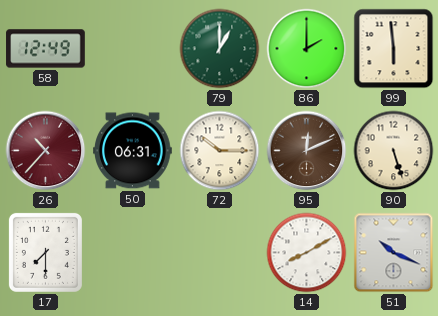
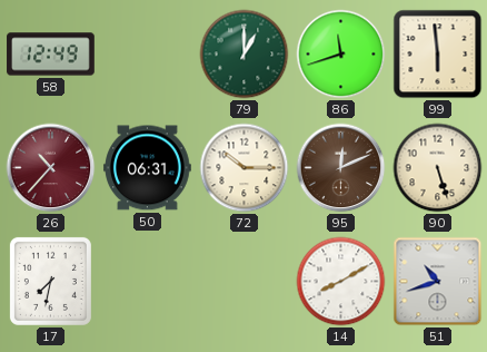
86: 2:00 -> 11:42
17: 7:30 -> 7:32
51: 10:19 -> 10:42
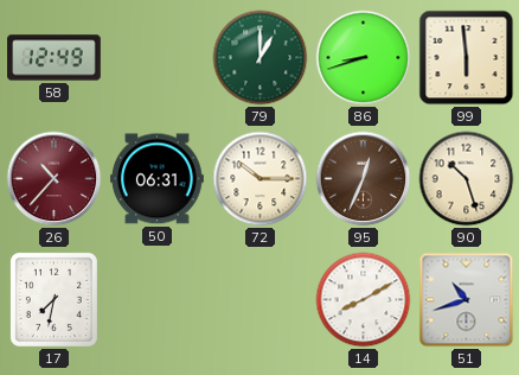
86: 11:42 -> 8:42
95: 12:11 -> 12:34
90: 5:27 -> 10:27
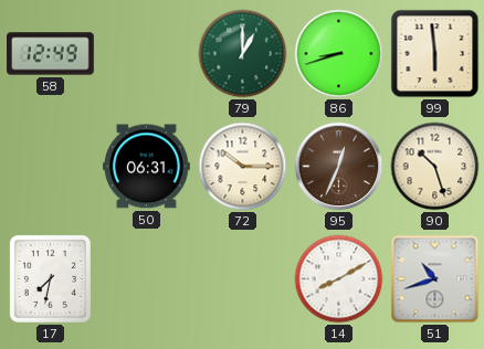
26: 10:37 -> none
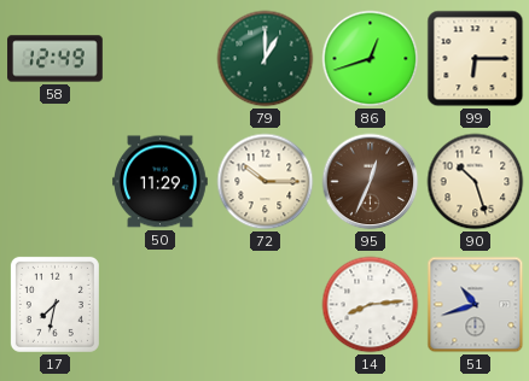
86: 8:42 -> 12:42
99: 5:59 -> 6:15
50: 06:31 -> 11:29
14: 8:10 -> 8:14
